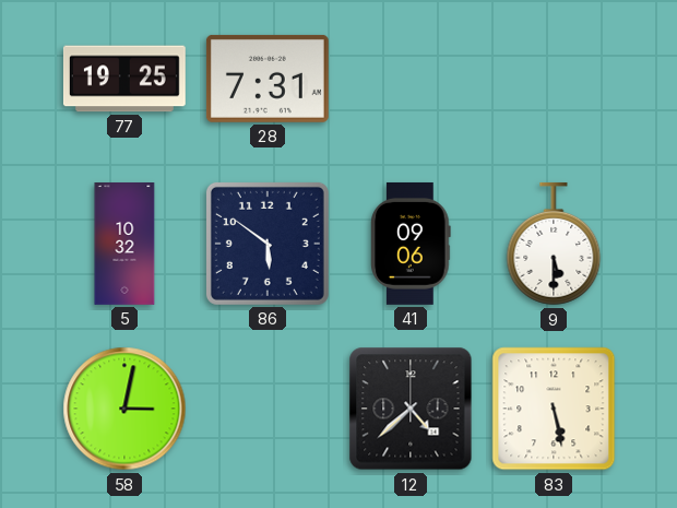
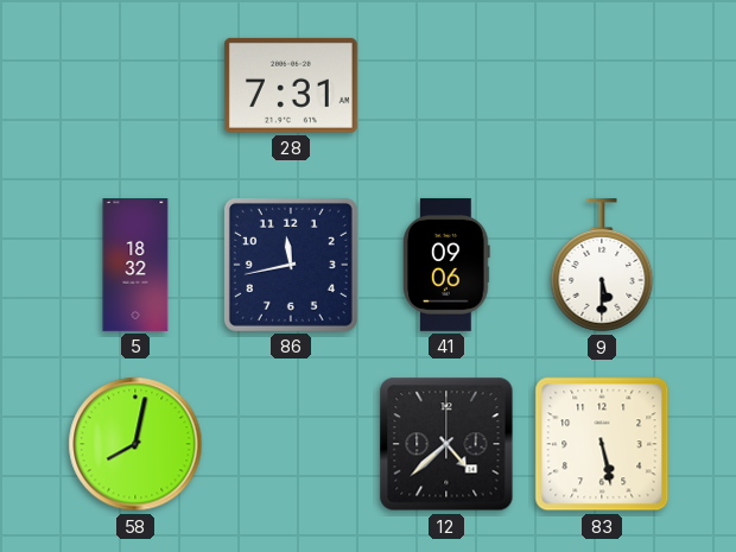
77: 19:25 -> none
5: 10:32 -> 18:32
86: 5:51 -> 11:43
58: 3:02 -> 8:02
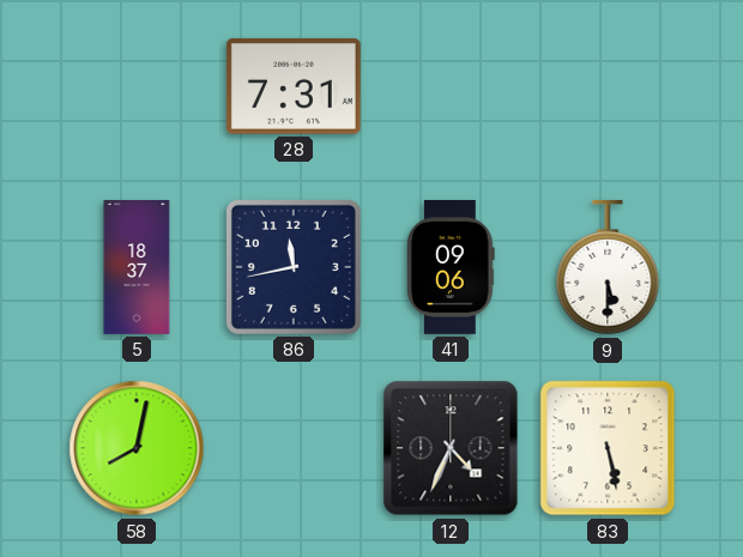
5: 18:32 -> 18:37
12: 4:38 -> 4:34
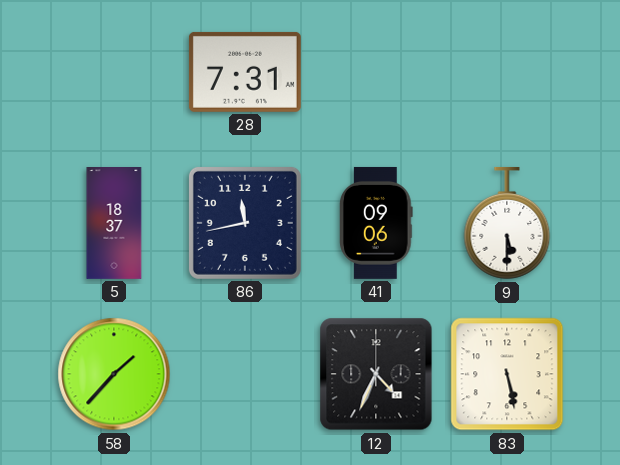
58: 8:02 -> 1:37
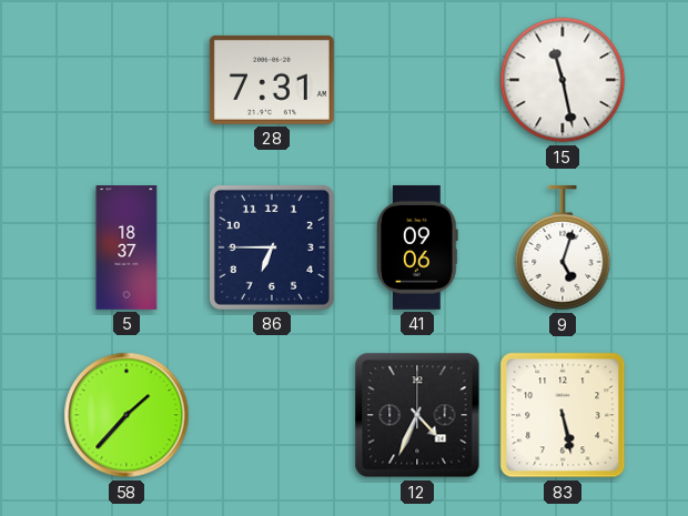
15: none -> 11:28
86: 11:43 -> 6:45
9: 5:30 -> 5:03
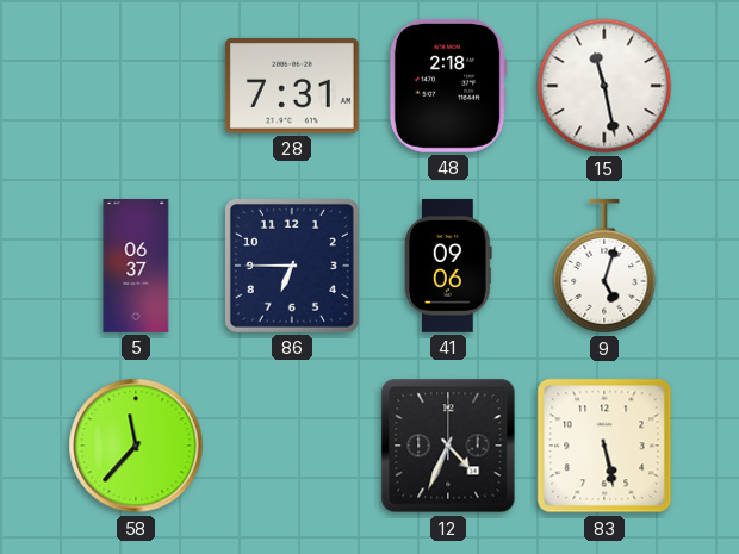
48: none -> 2:18
5: 18:37 -> 06:37
58: 1:37 -> 11:37
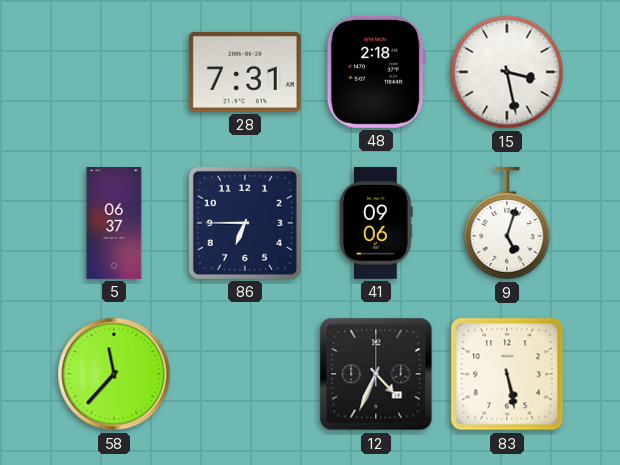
15: 11:28 -> 3:28
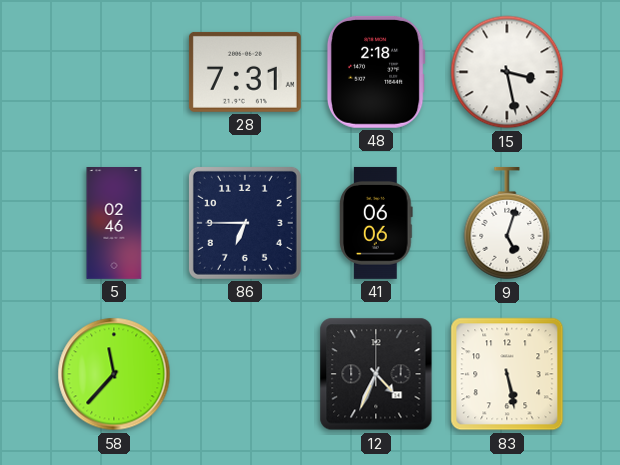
5: 06:37 -> 02:46
41: 09:06 -> 06:06
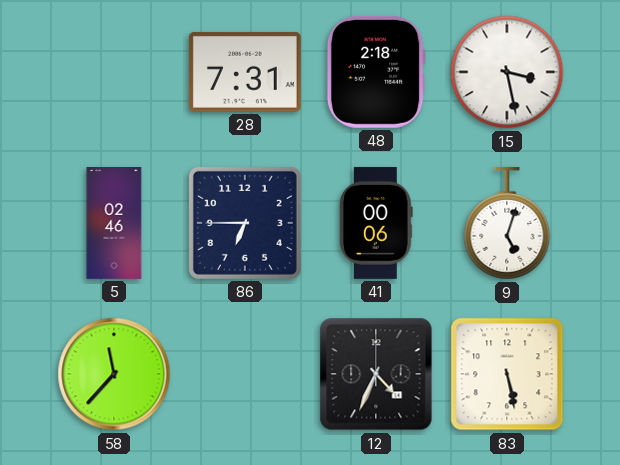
41: 06:06 -> 00:06
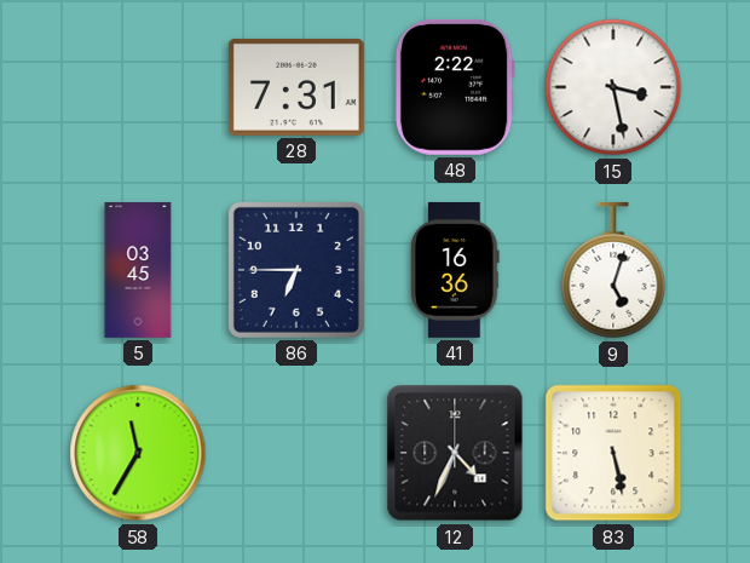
48: 2:18 -> 2:22
5: 02:46 -> 03:45
41: 00:06 -> 16:36
58: 11:37 -> 11:35
